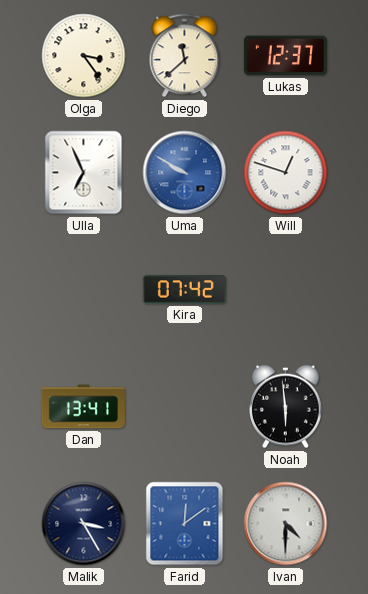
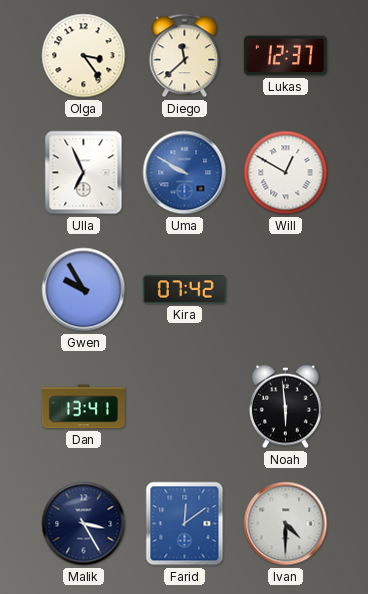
Will: 12:48 -> 12:50
Gwen: none -> 9:55
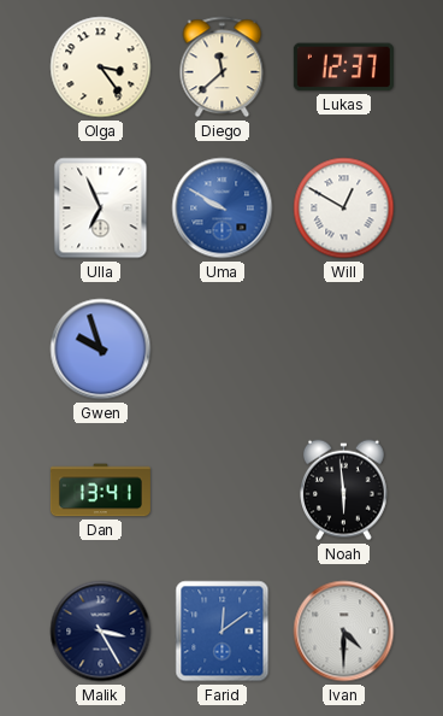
Gwen: 9:55 -> 9:57
Kira: 07:42 -> none
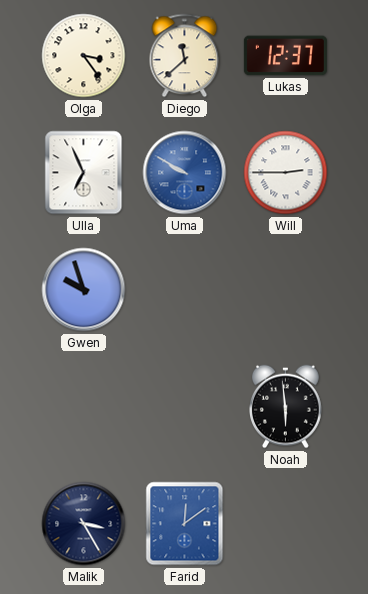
Will: 12:50 -> 2:45
Dan: 13:41 -> none
Ivan: 4:30 -> none
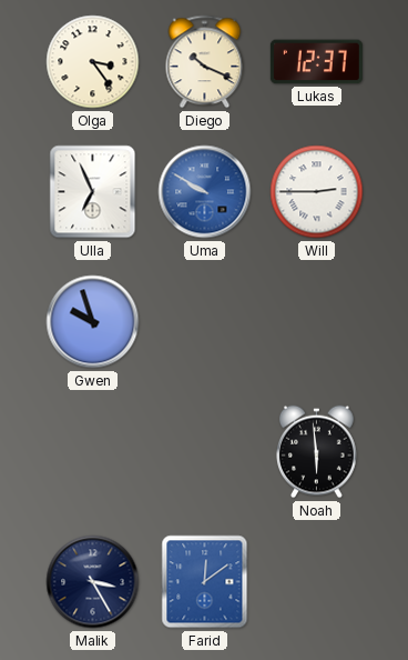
Diego: 11:38 -> 10:19
